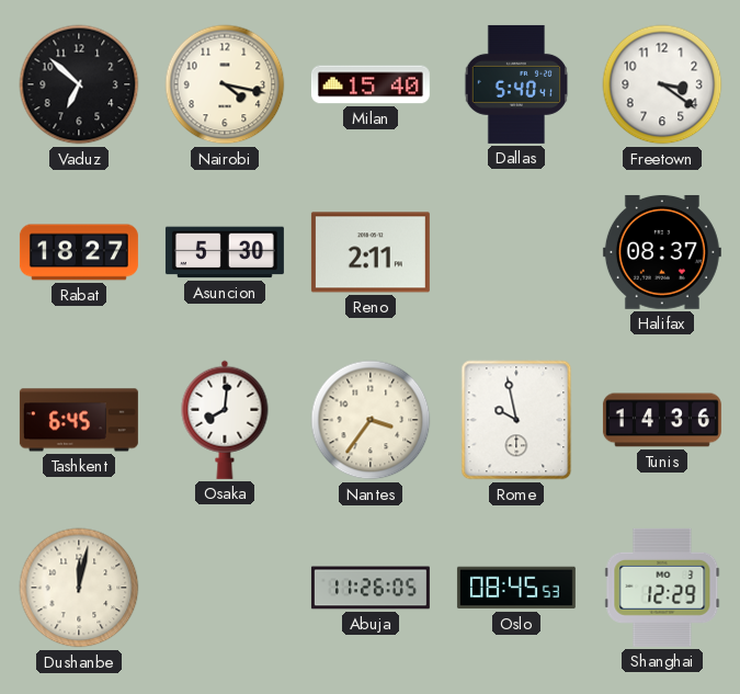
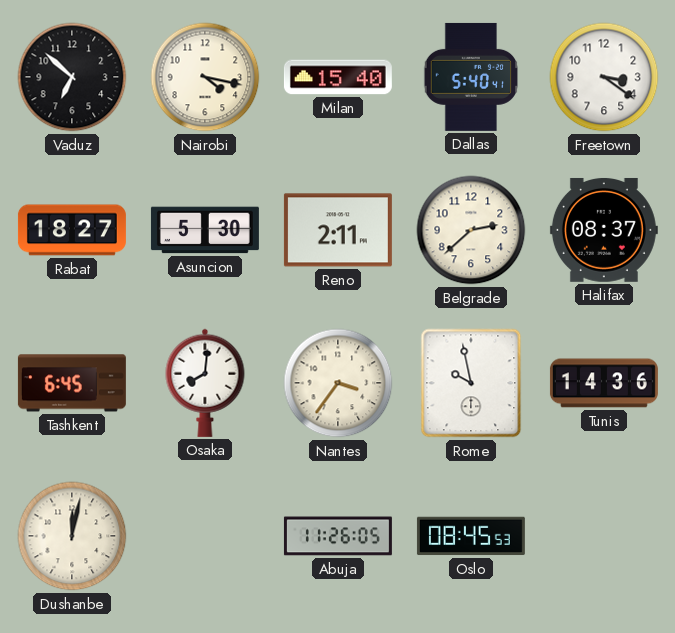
Belgrade: none -> 2:38
Shanghai: 12:29 -> none
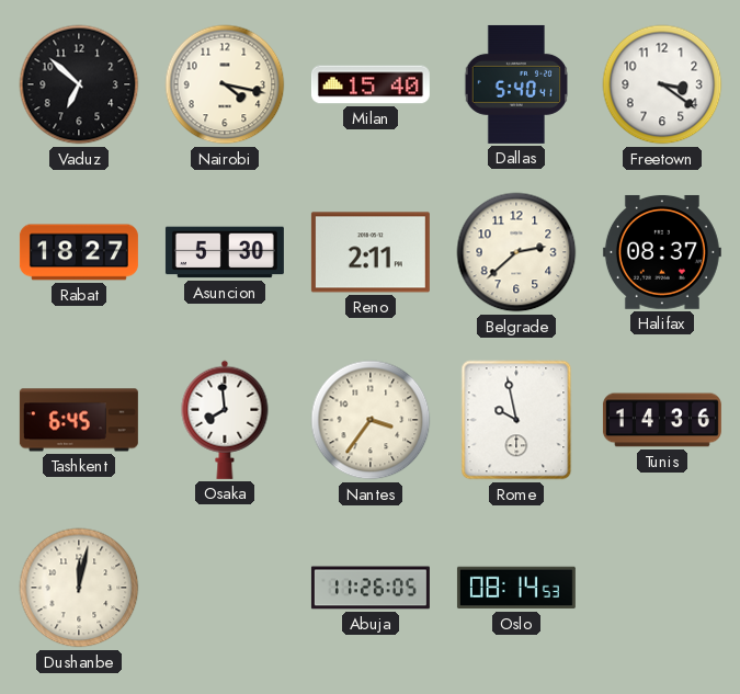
Osaka: 8:01 -> 7:59
Oslo: 08:45 -> 08:14
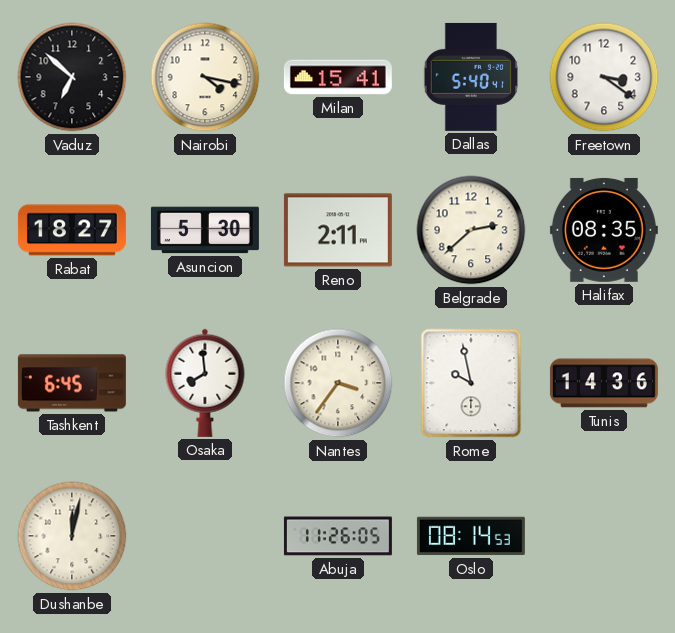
Milan: 15:40 -> 15:41
Halifax: 08:37 -> 08:35
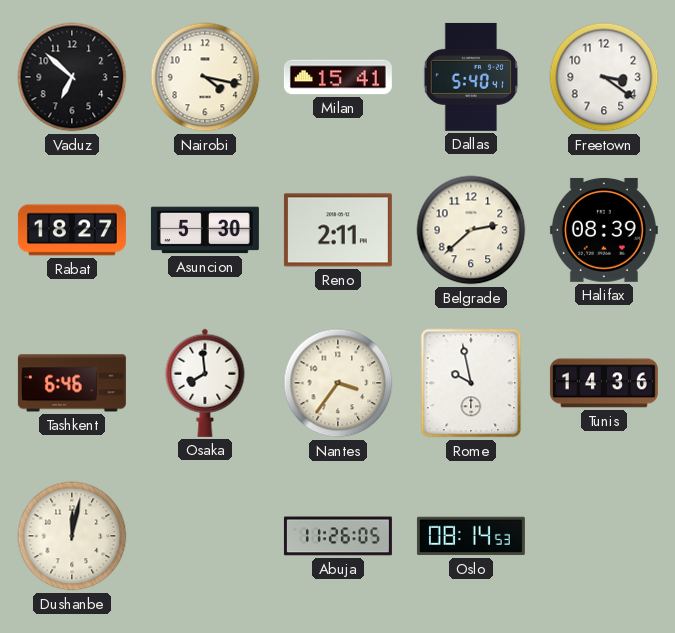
Halifax: 08:35 -> 08:39
Tashkent: 6:45 -> 6:46
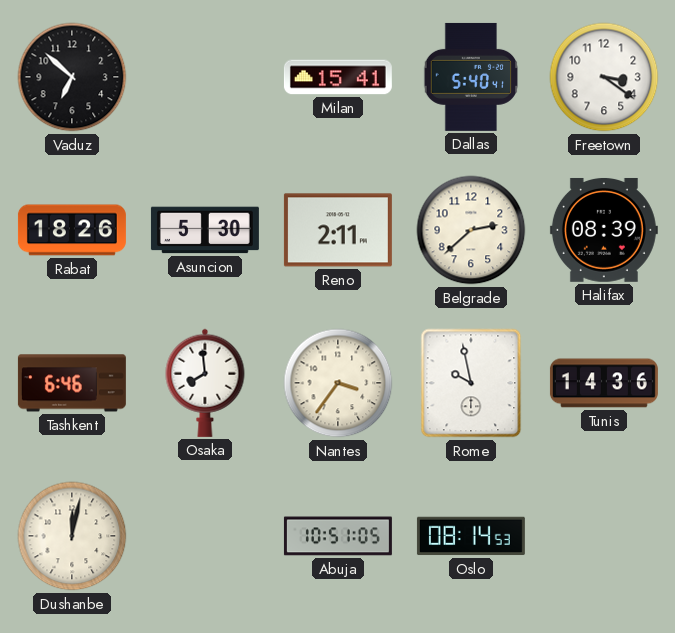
Nairobi: 4:17 -> none
Rabat: 18:27 -> 18:26
Abuja: 11:26 -> 10:51
